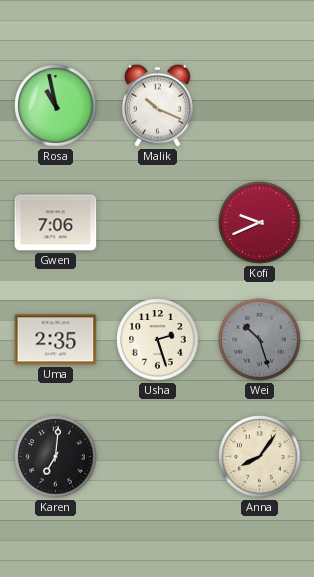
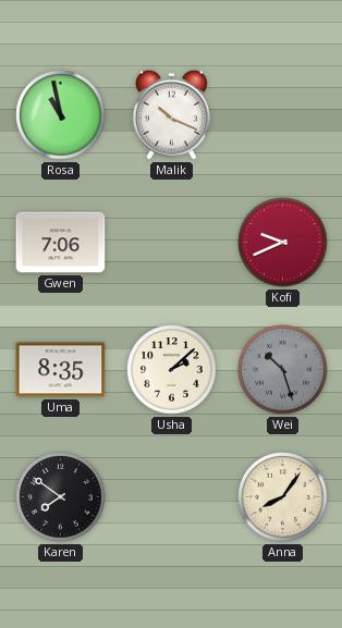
Uma: 2:35 -> 8:35
Usha: 2:27 -> 2:08
Karen: 7:01 -> 7:51
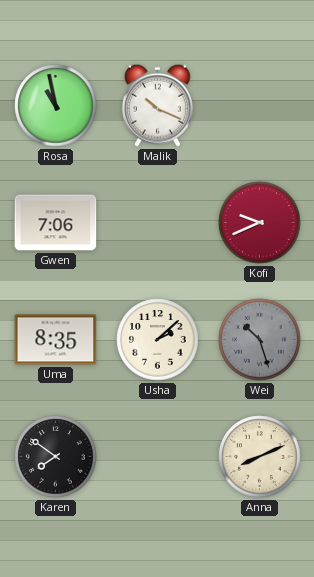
Anna: 8:06 -> 8:11
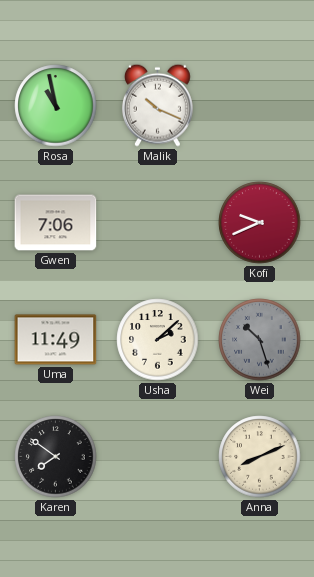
Uma: 8:35 -> 11:49
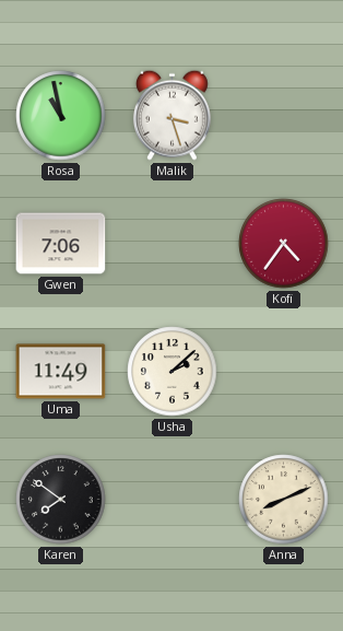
Malik: 10:19 -> 3:27
Kofi: 9:41 -> 4:36
Wei: 10:27 -> none
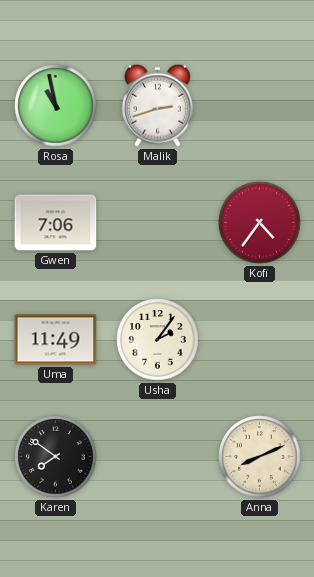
Malik: 3:27 -> 2:42
Usha: 2:08 -> 2:06
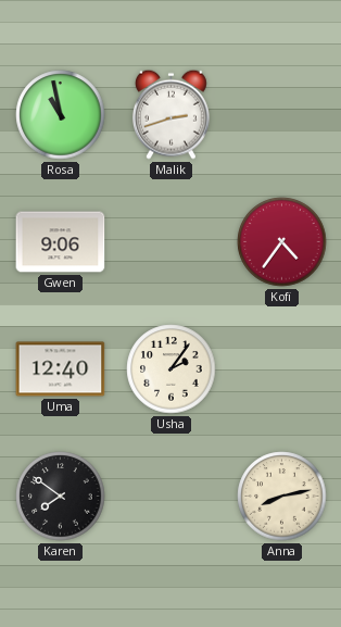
Gwen: 7:06 -> 9:06
Uma: 11:49 -> 12:40
Anna: 8:11 -> 8:13
